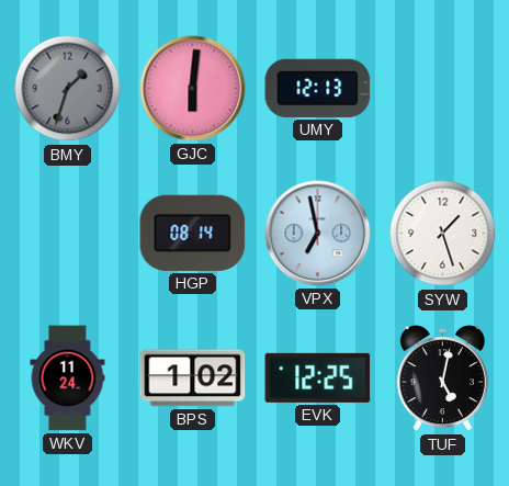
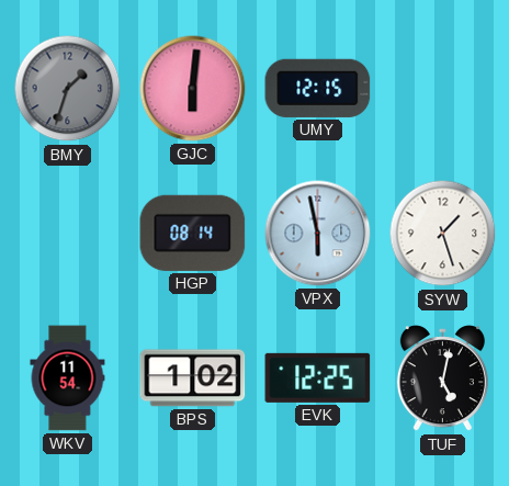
UMY: 12:13 -> 12:15
VPX: 6:58 -> 5:58
WKV: 11:24 -> 11:54
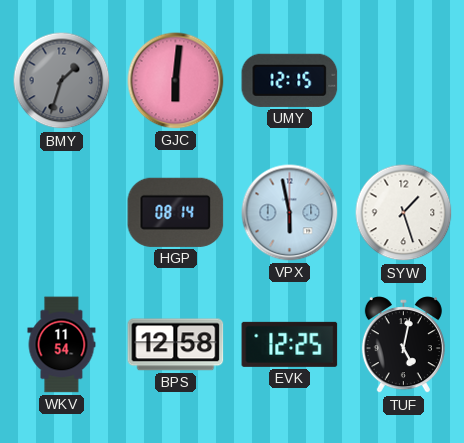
BPS: 1:02 -> 12:58
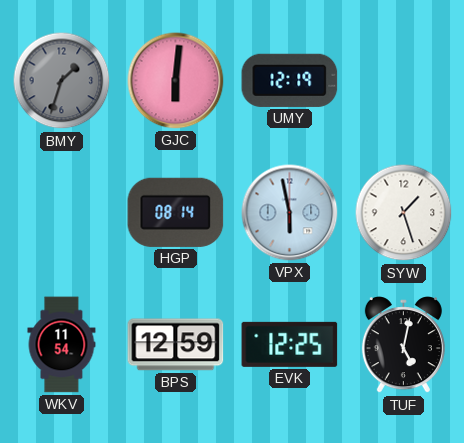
UMY: 12:15 -> 12:19
BPS: 12:58 -> 12:59
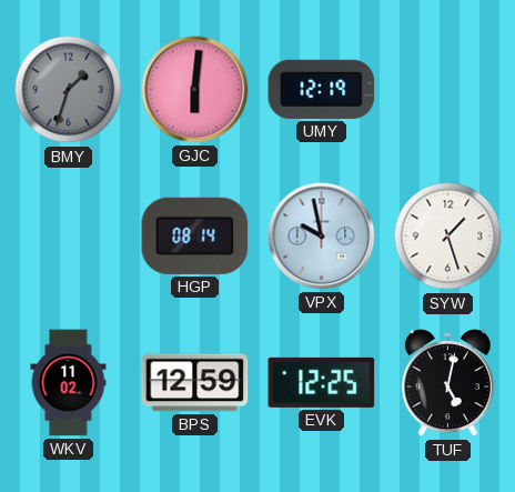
VPX: 5:58 -> 9:58
WKV: 11:54 -> 11:02
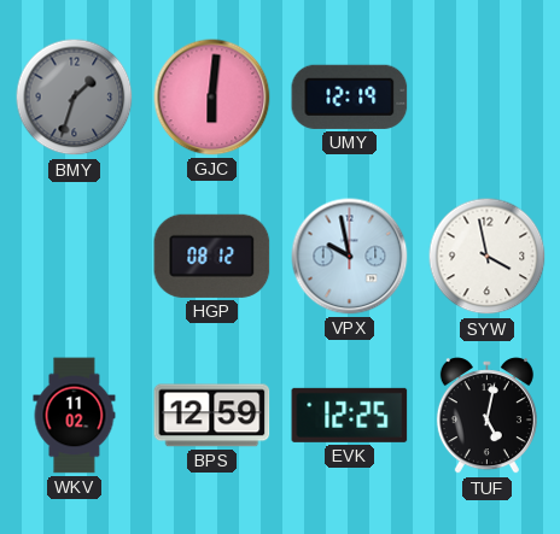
HGP: 08:14 -> 08:12
SYW: 1:27 -> 3:58
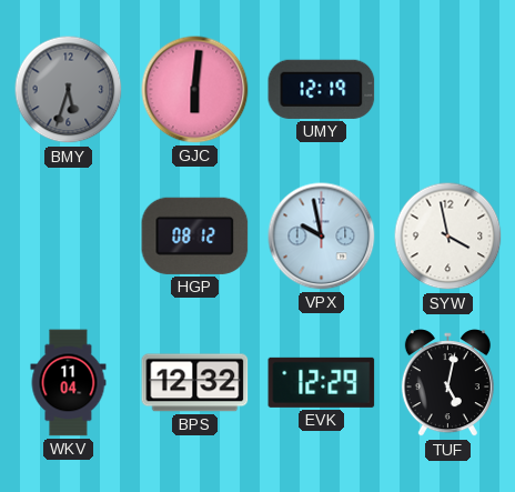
BMY: 1:33 -> 5:33
WKV: 11:02 -> 11:04
BPS: 12:59 -> 12:32
EVK: 12:25 -> 12:29
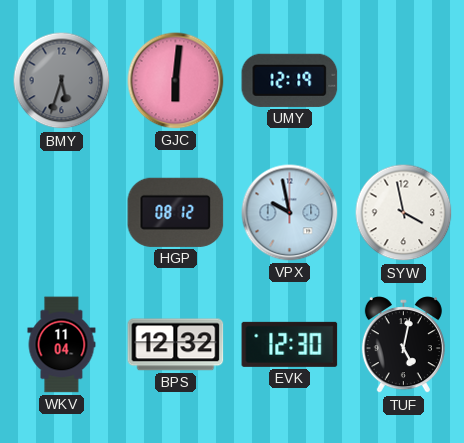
EVK: 12:29 -> 12:30
